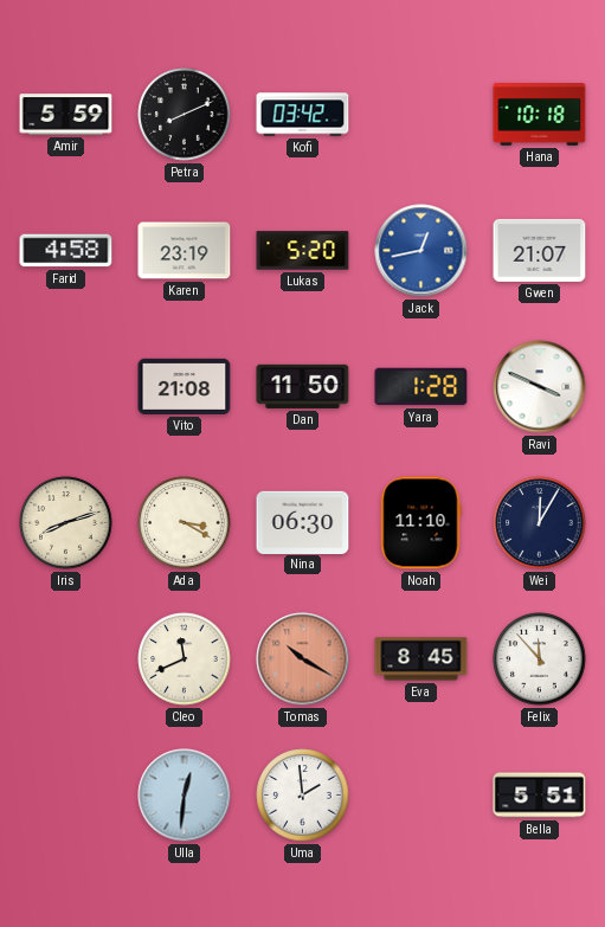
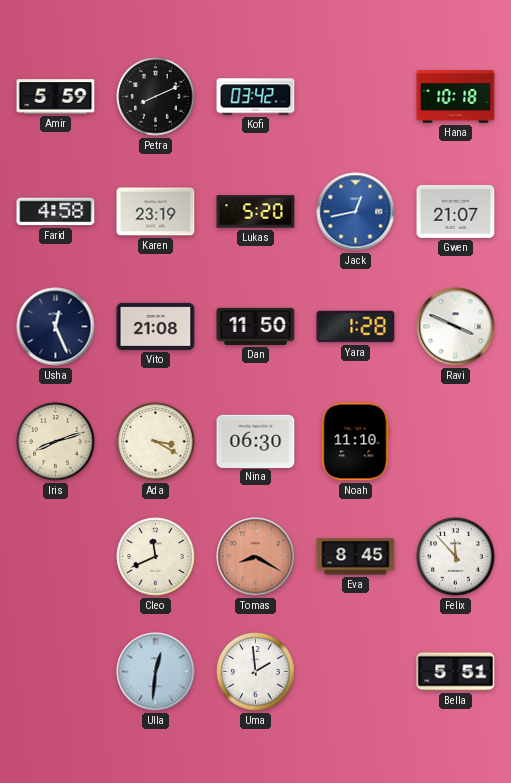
Usha: none -> 12:26
Wei: 12:05 -> none
Tomas: 10:20 -> 8:20
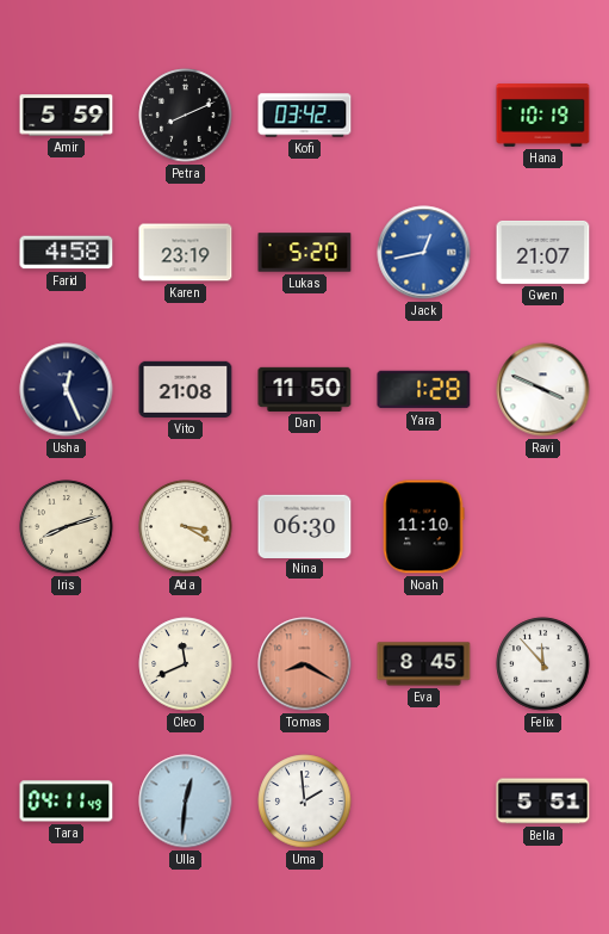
Hana: 10:18 -> 10:19
Tara: none -> 04:11
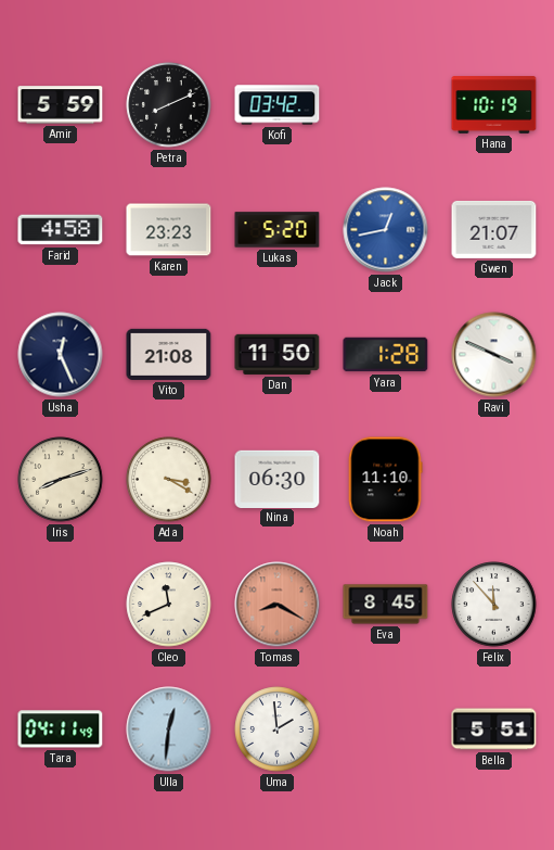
Karen: 23:19 -> 23:23
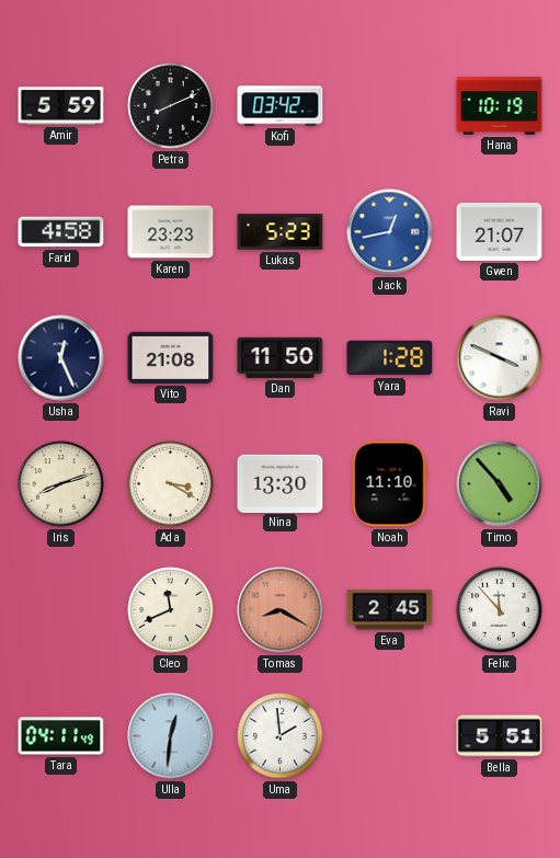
Lukas: 5:20 -> 5:23
Nina: 06:30 -> 13:30
Timo: none -> 4:53
Eva: 8:45 -> 2:45
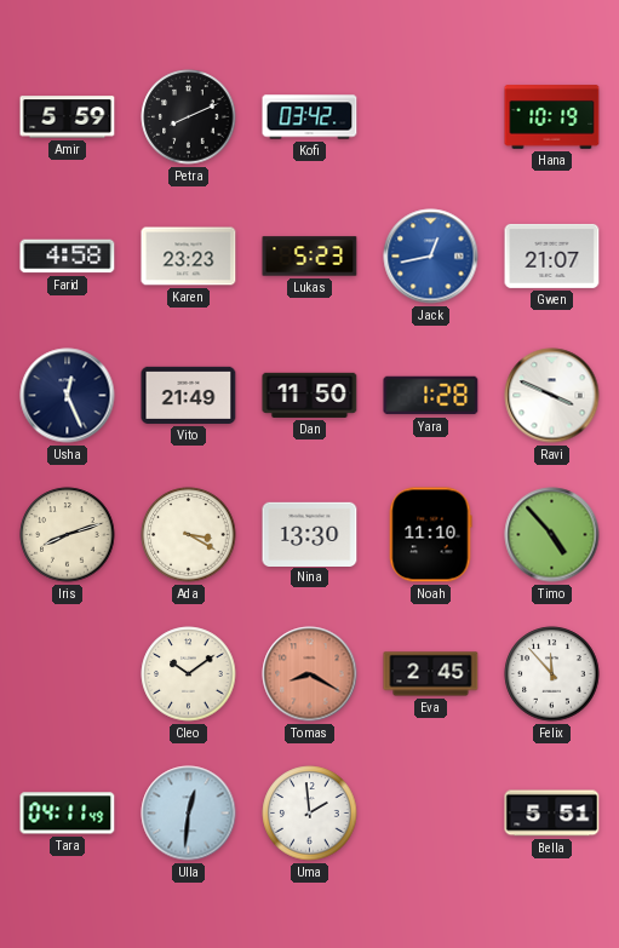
Vito: 21:08 -> 21:49
Cleo: 11:41 -> 10:09
